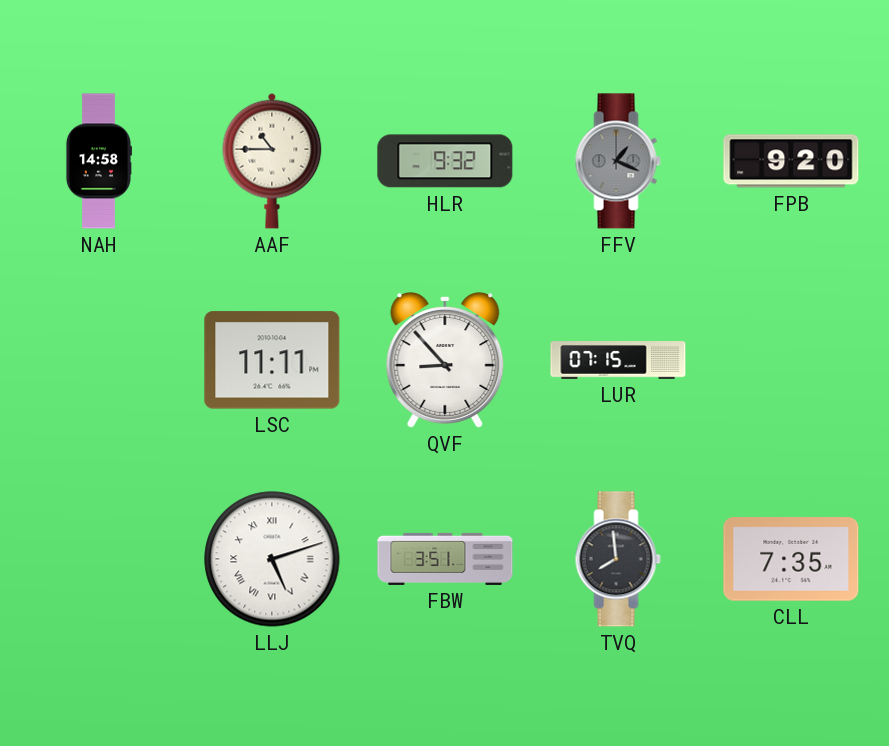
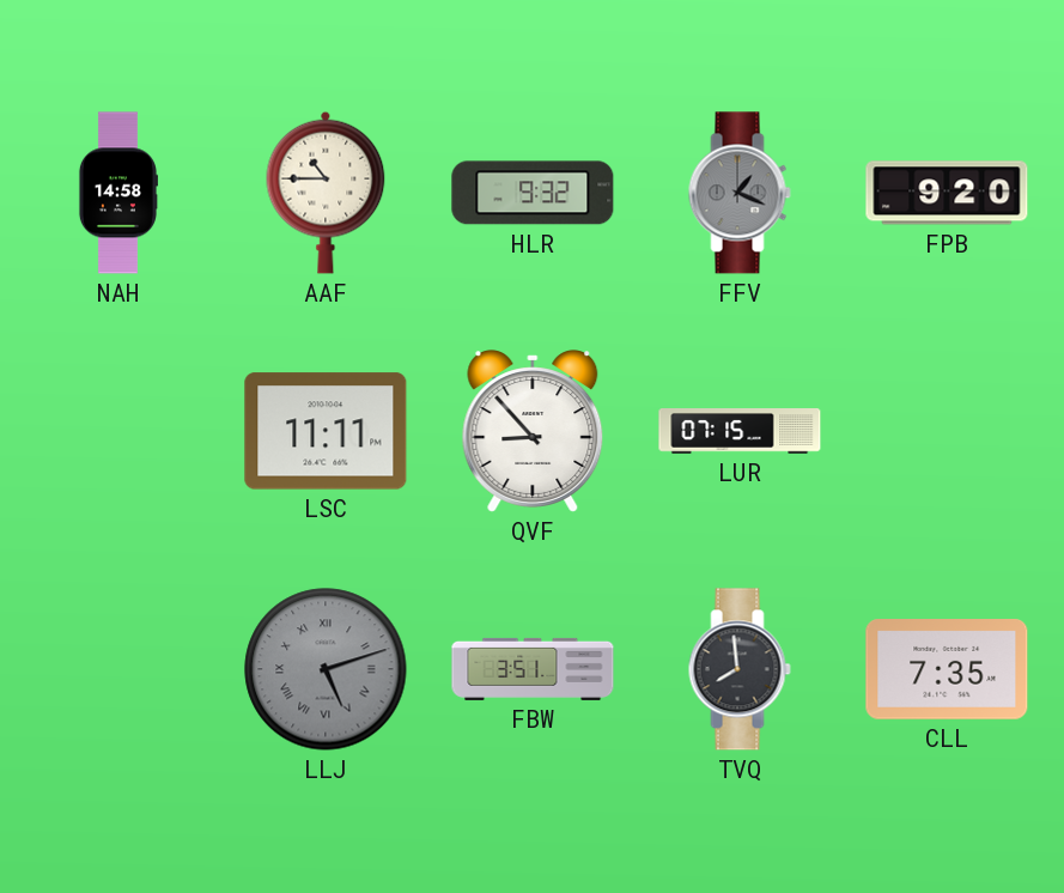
LLJ dial: white -> grey
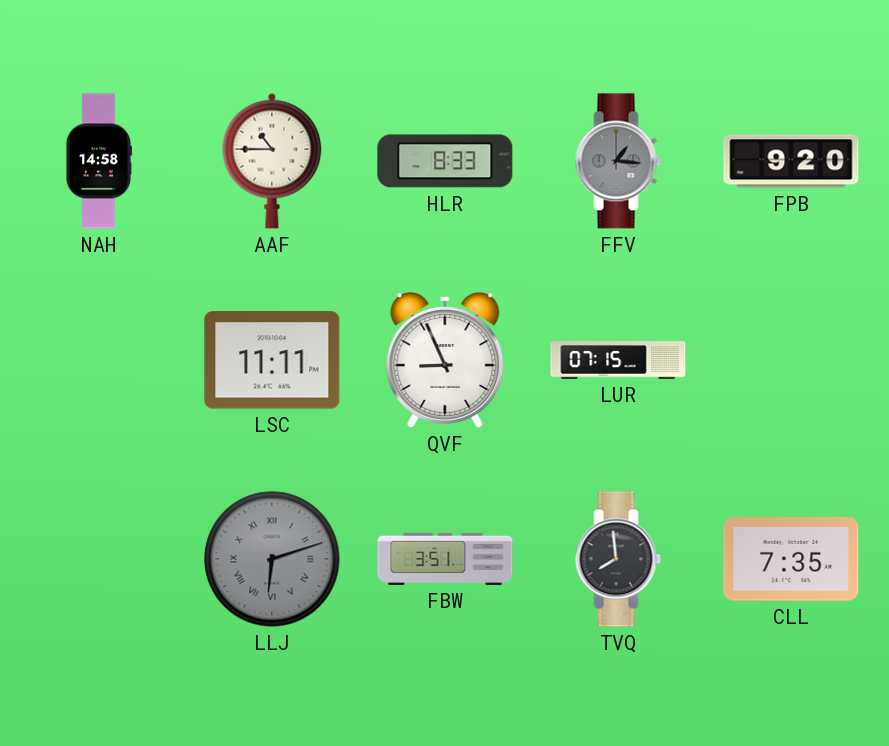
HLR: 9:32 -> 8:33
FFV: 1:19 -> 1:16
QVF: 8:53 -> 8:56
LLJ: 5:12 -> 6:12
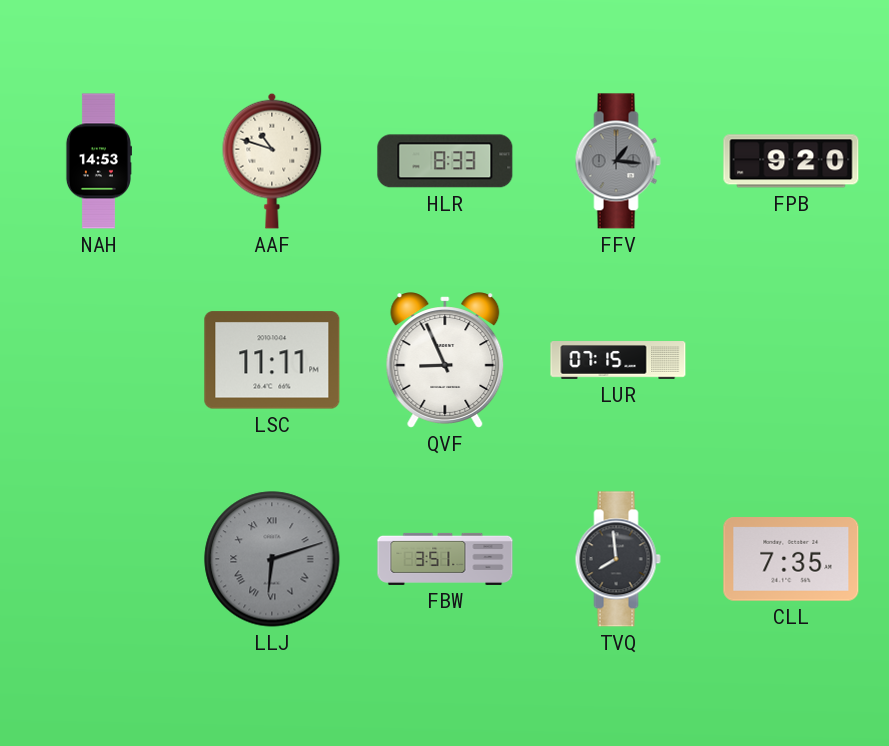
NAH: 14:58 -> 14:53
AAF: 10:45 -> 10:48
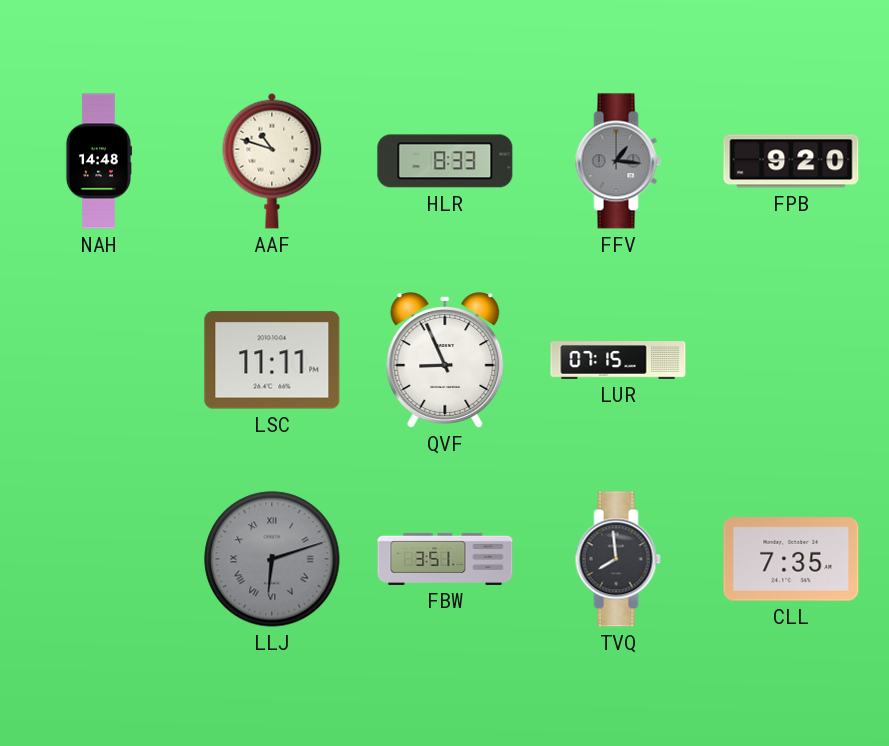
NAH: 14:53 -> 14:48
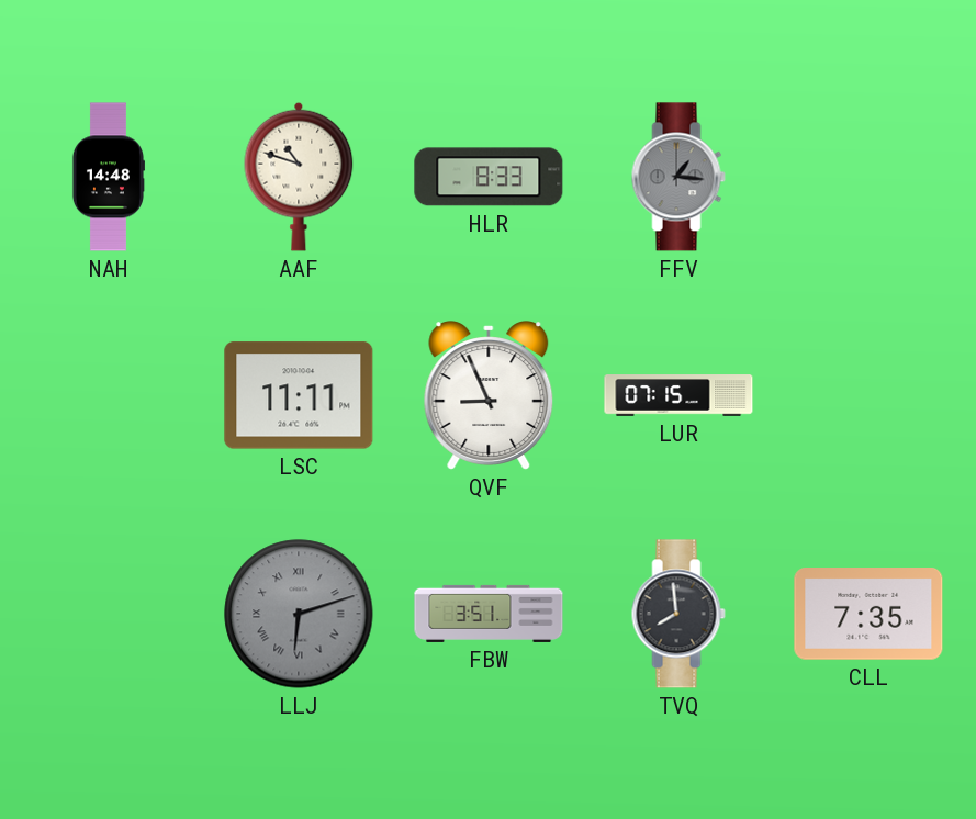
FPB: 9:20 -> none
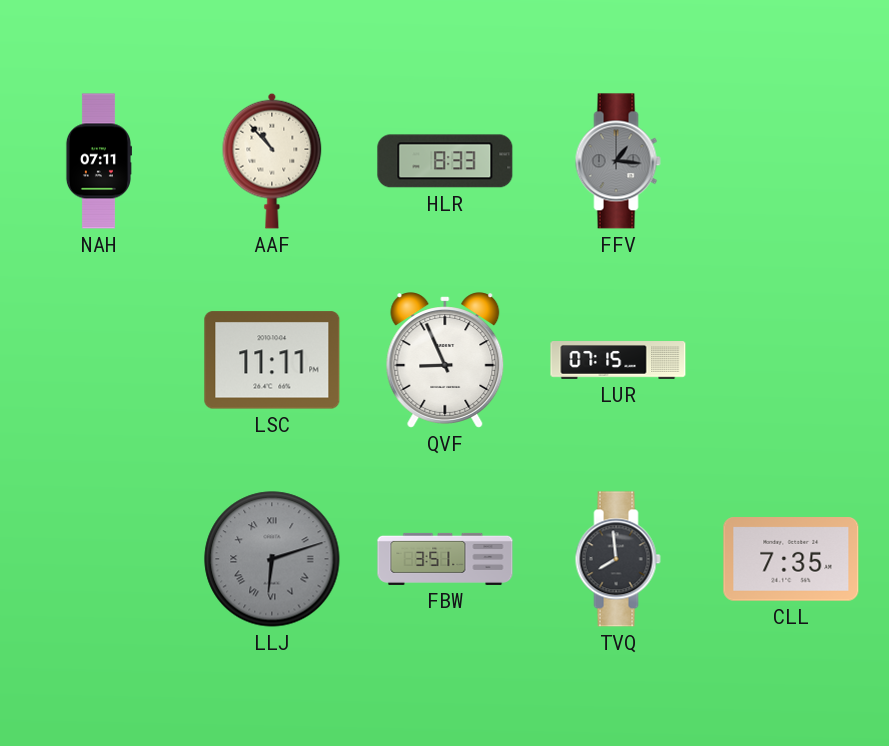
NAH: 14:48 -> 07:11
AAF: 10:48 -> 10:53
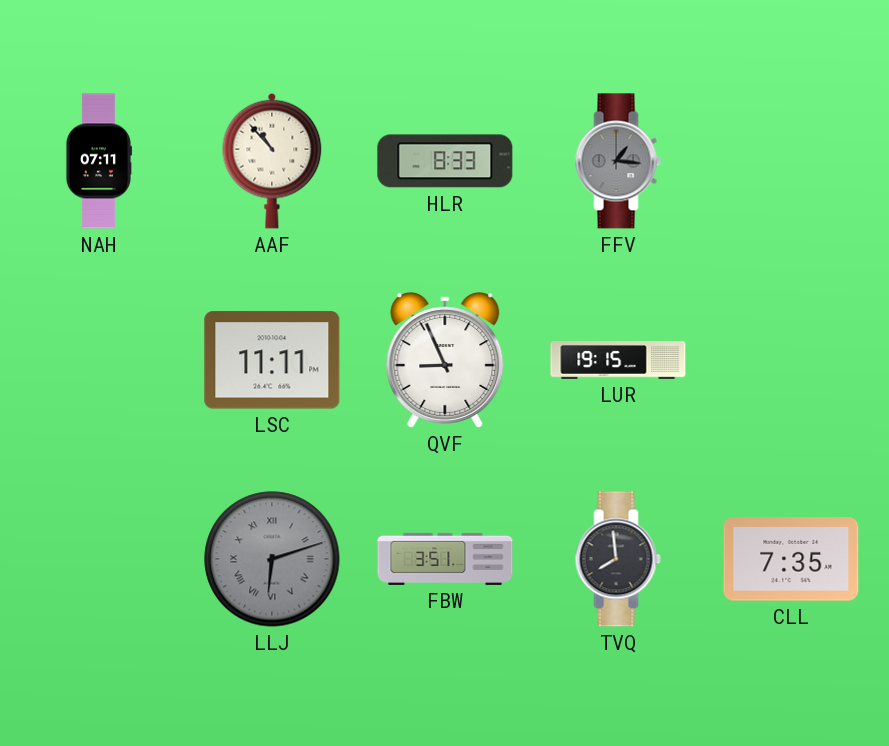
LUR: 07:15 -> 19:15
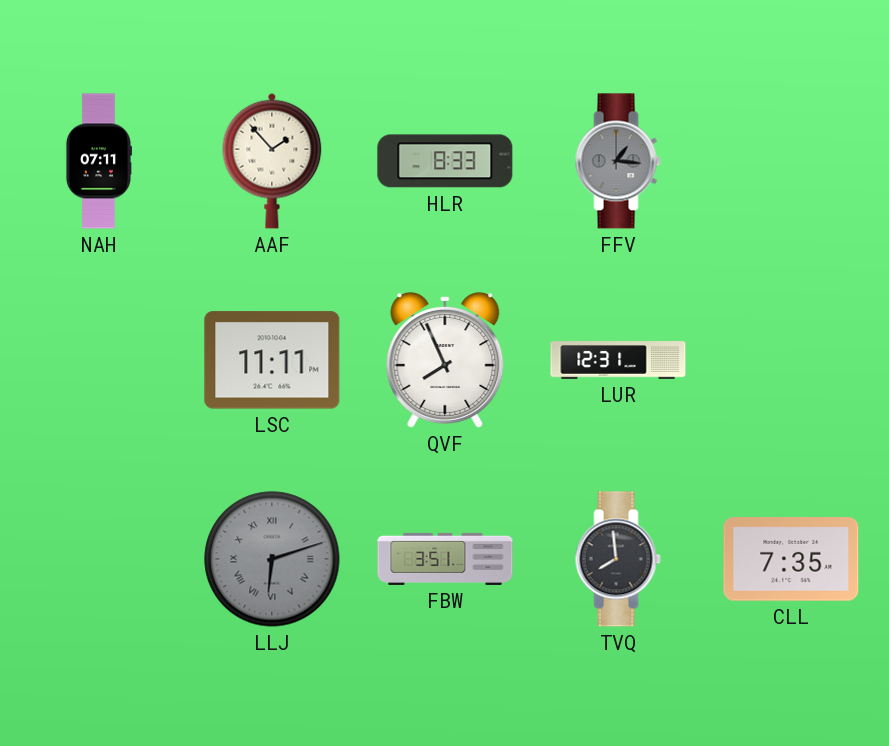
AAF: 10:53 -> 1:53
QVF: 8:56 -> 7:56
LUR: 19:15 -> 12:31
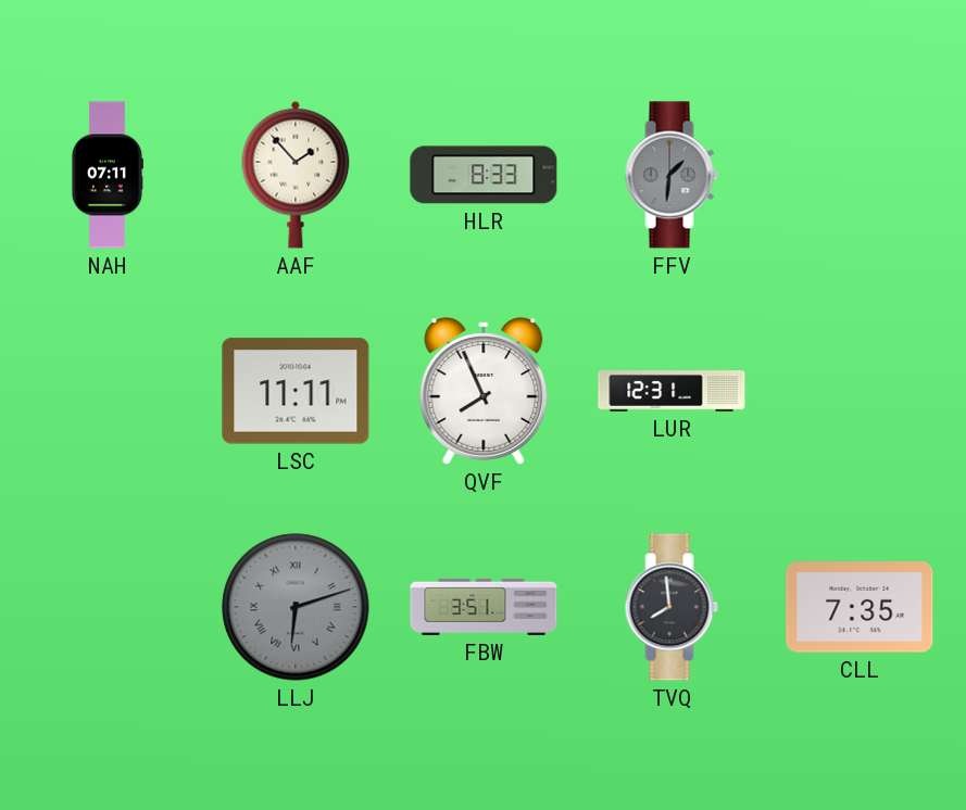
FFV: 1:16 -> 1:31
